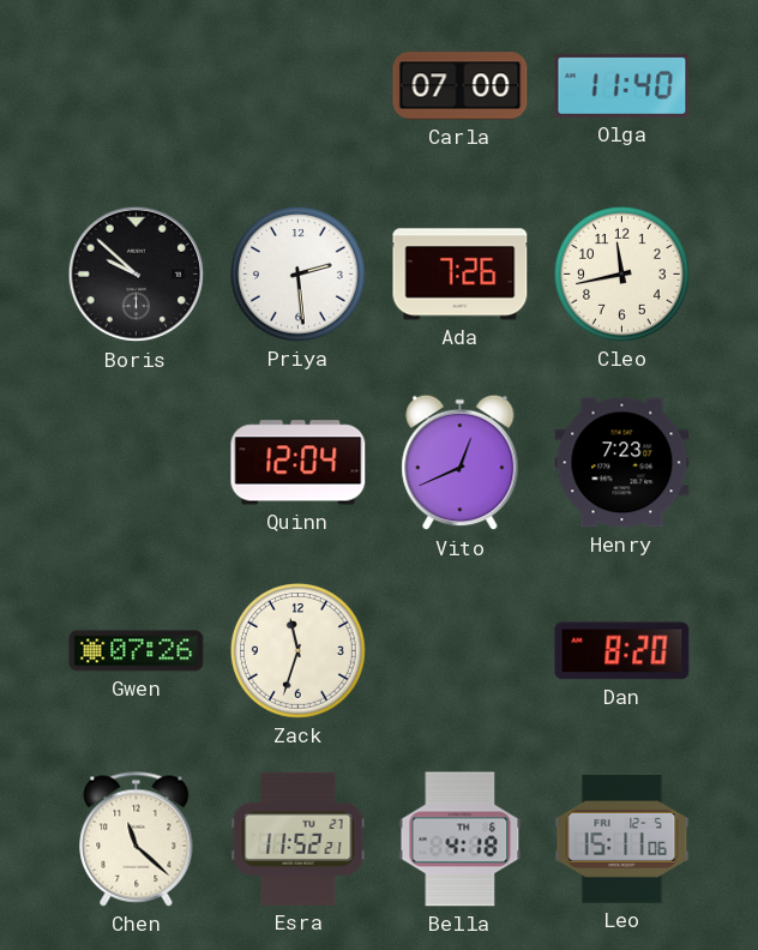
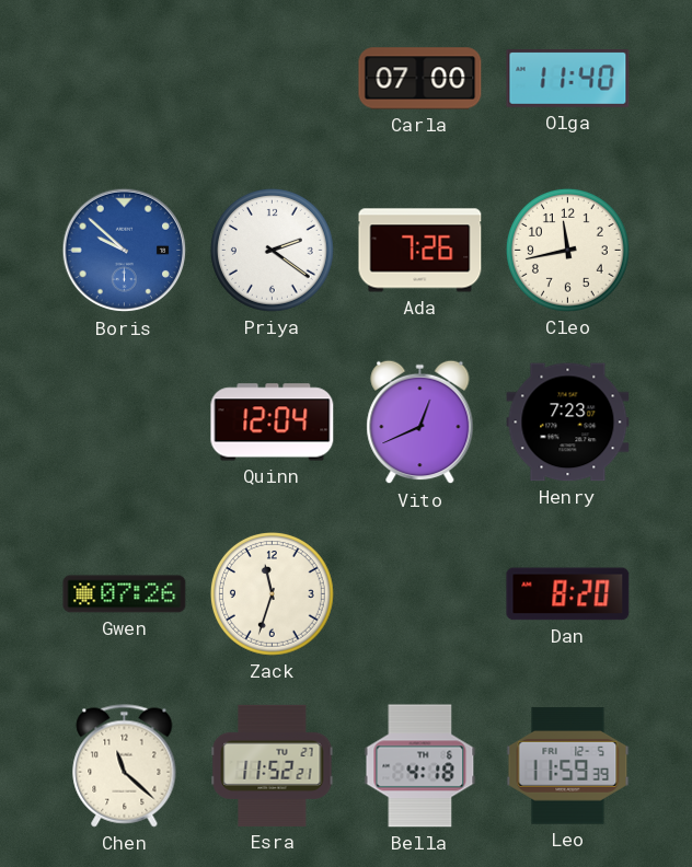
Boris dial: black -> blue
Priya: 2:29 -> 2:21
Leo: 15:11 -> 11:59
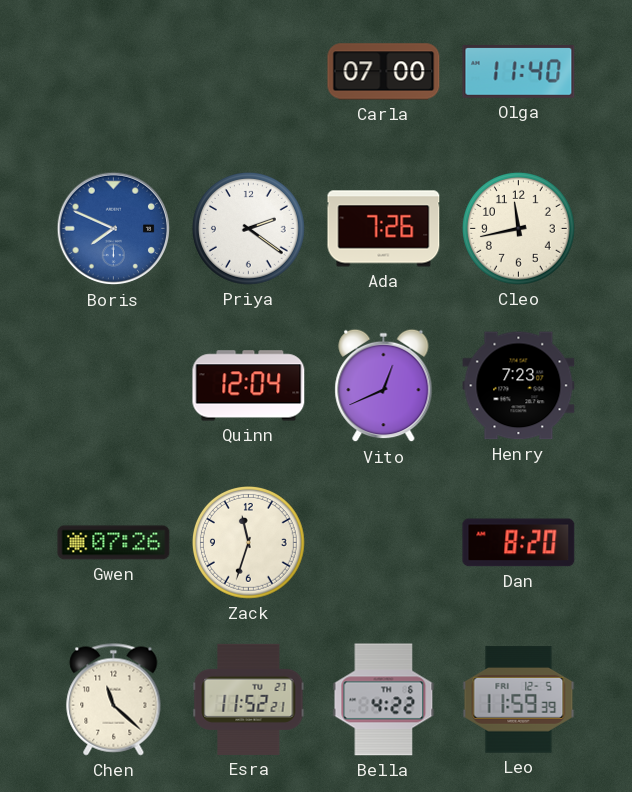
Boris: 9:52 -> 7:49
Bella: 4:18 -> 4:22
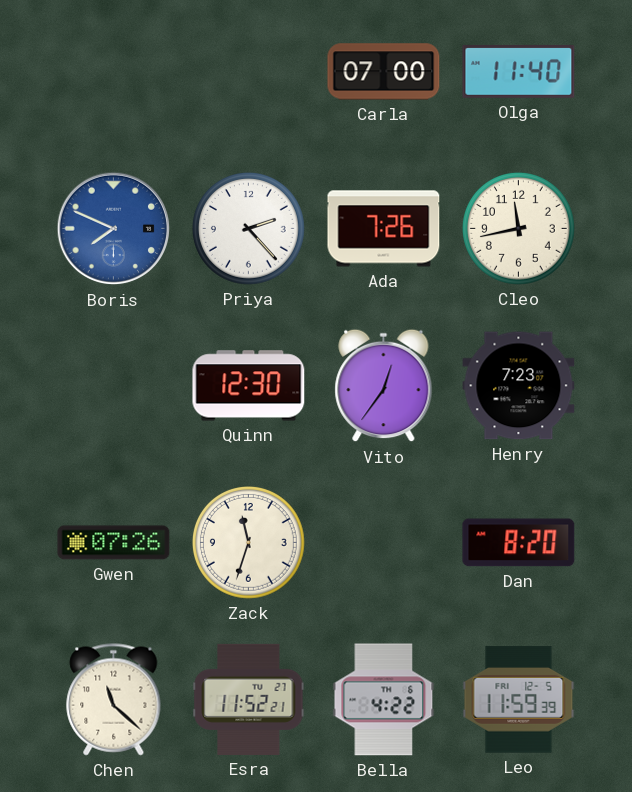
Priya: 2:21 -> 2:23
Quinn: 12:04 -> 12:30
Vito: 12:41 -> 12:36
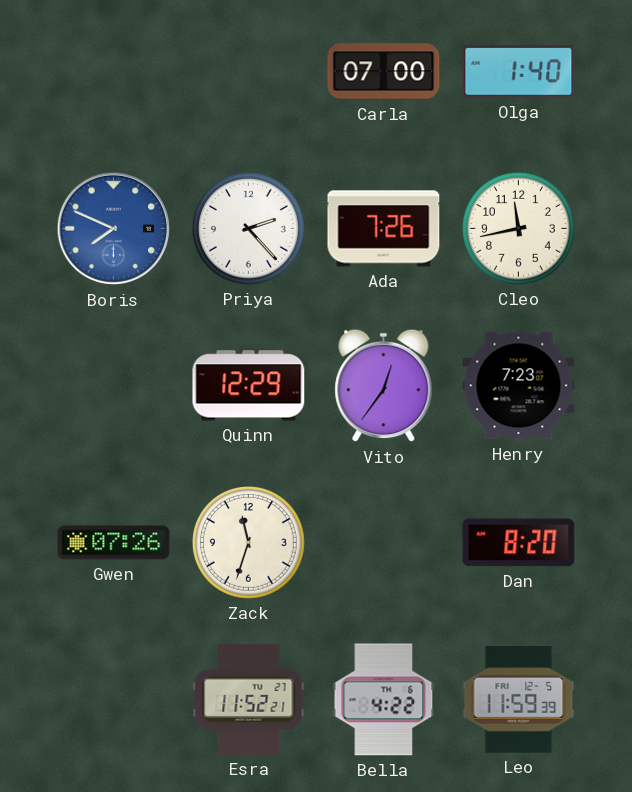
Olga: 11:40 -> 1:40
Quinn: 12:30 -> 12:29
Chen: 11:22 -> none
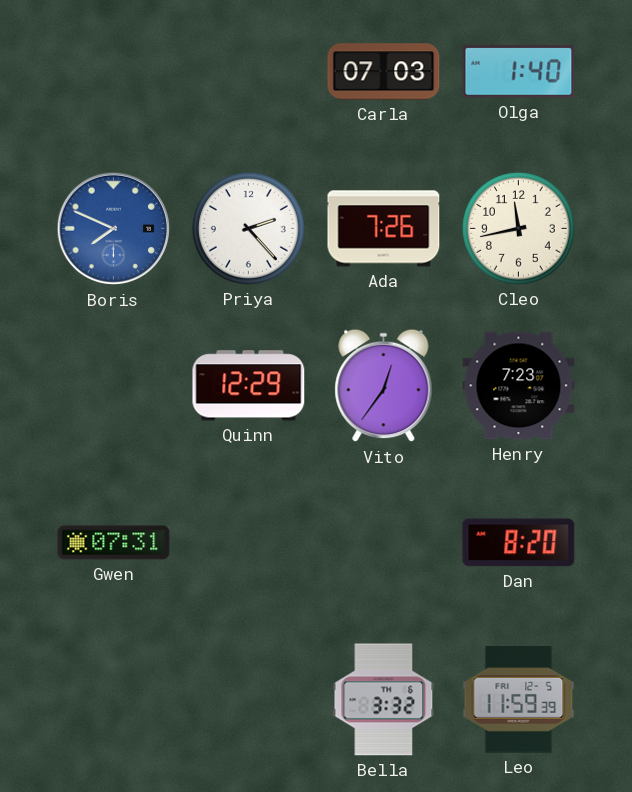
Carla: 07:00 -> 07:03
Gwen: 07:26 -> 07:31
Zack: 11:33 -> none
Esra: 11:52 -> none
Bella: 4:22 -> 3:32
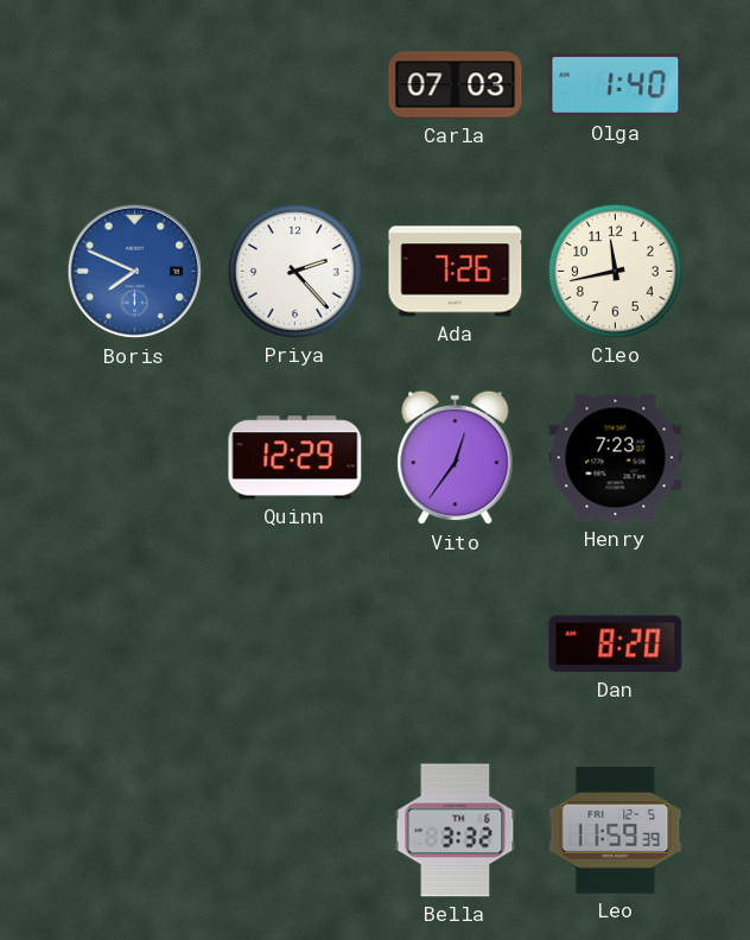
Gwen: 07:31 -> none
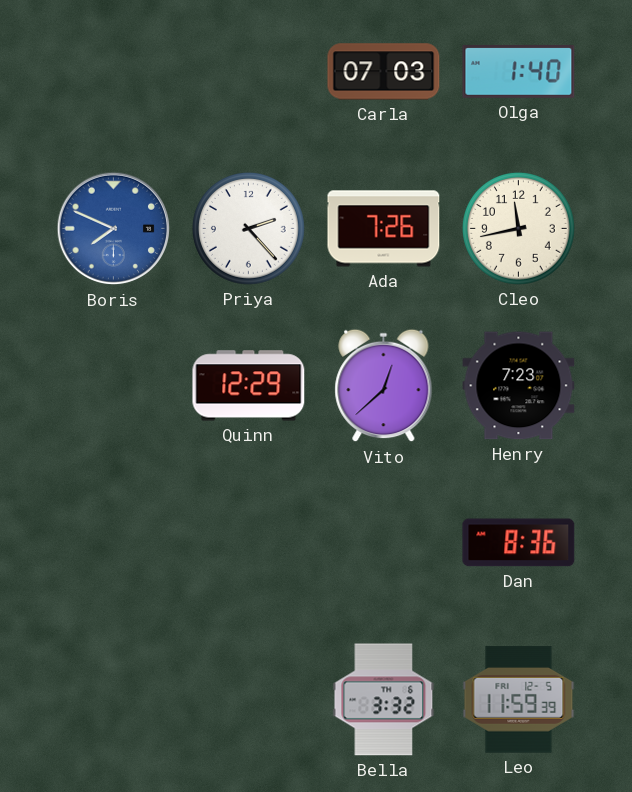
Vito: 12:36 -> 12:38
Dan: 8:20 -> 8:36
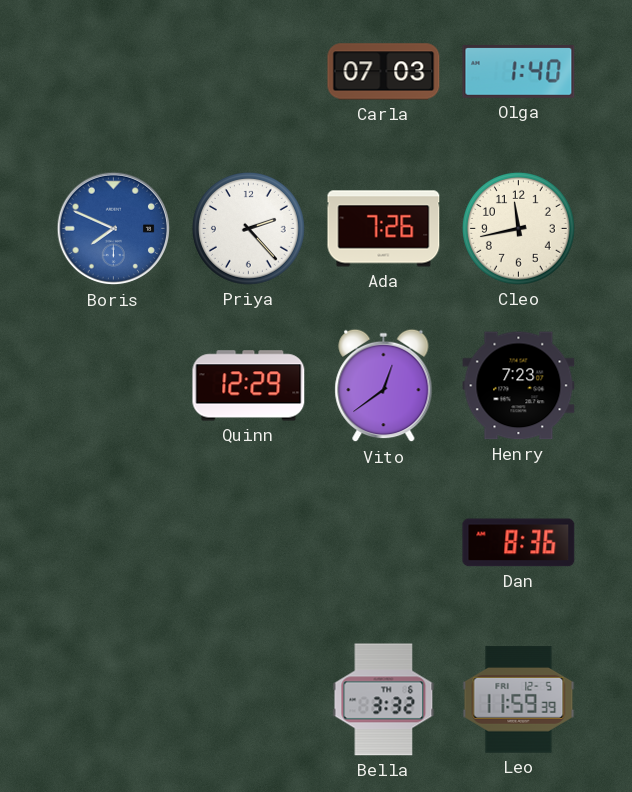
Vito: 12:38 -> 12:39
